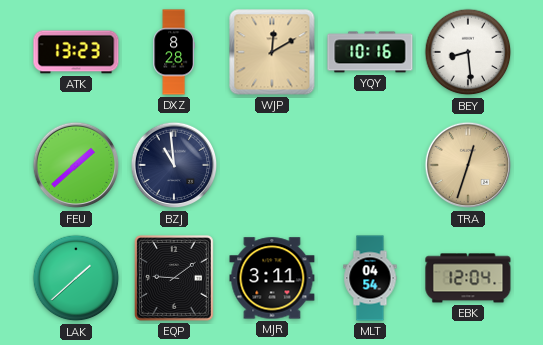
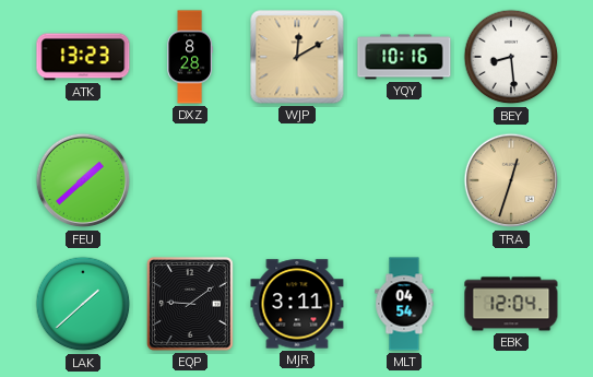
BZJ: 10:59 -> none
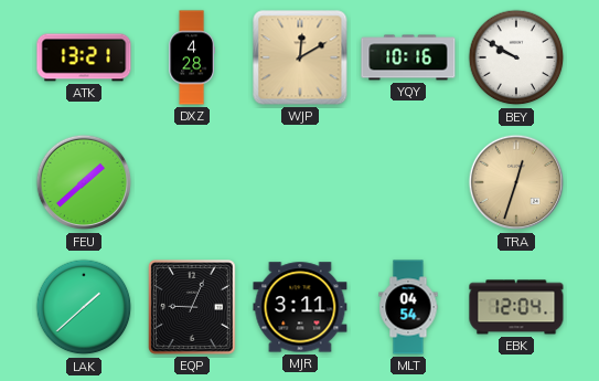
ATK: 13:23 -> 13:21
DXZ: 8:28 -> 4:28
BEY: 8:29 -> 9:50
EQP: 9:09 -> 9:04
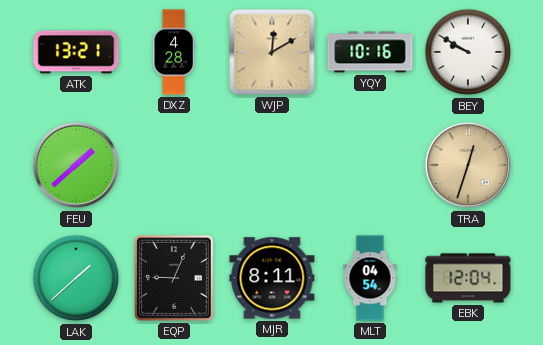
MJR: 3:11 -> 8:11
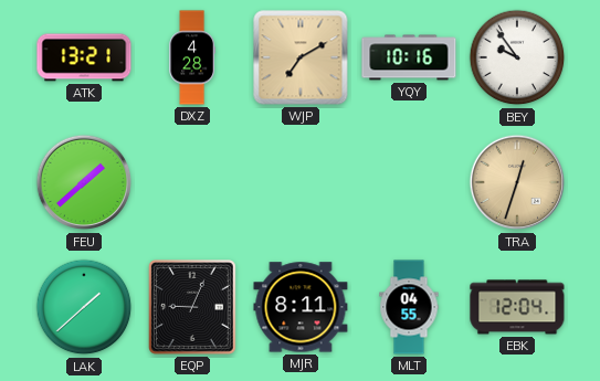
WJP: 12:10 -> 7:10
BEY: 9:50 -> 9:54
MLT: 04:54 -> 04:55
